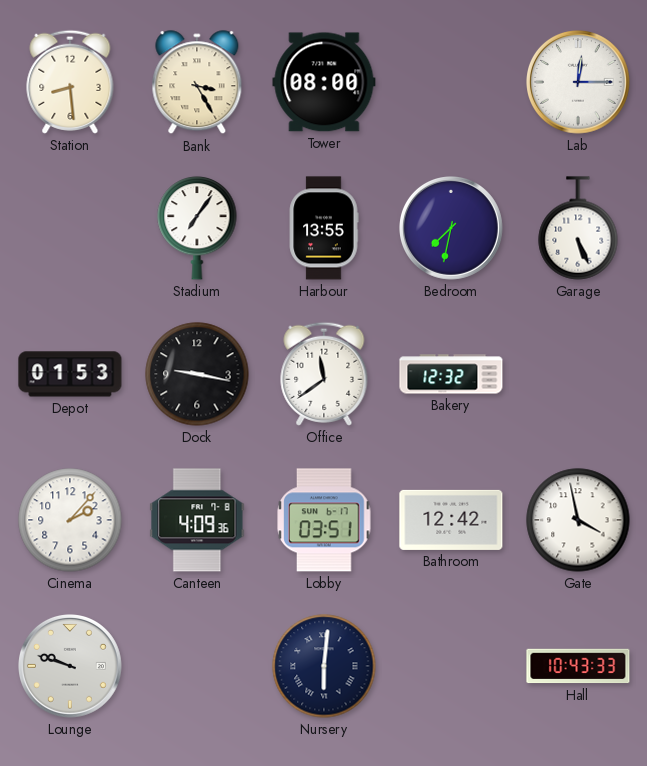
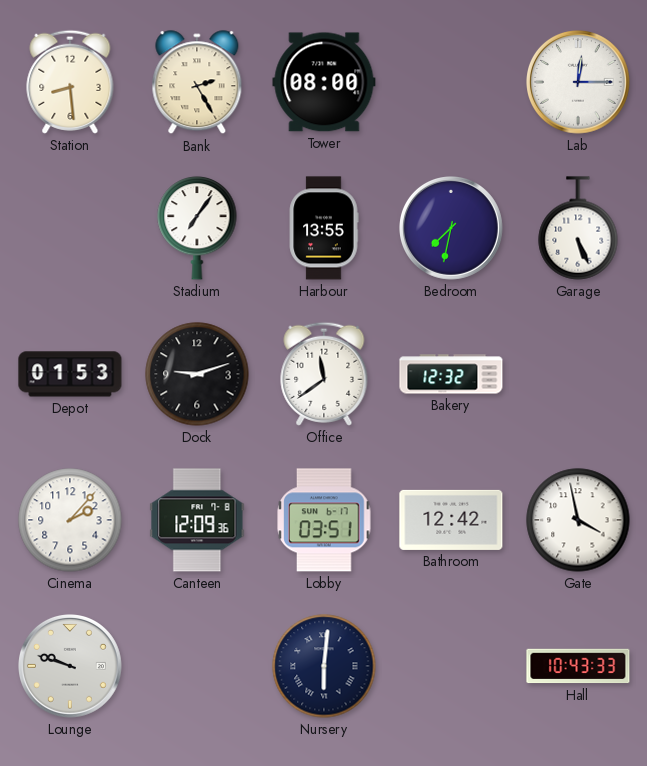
Bank: 3:25 -> 2:25
Dock: 9:17 -> 9:12
Canteen: 4:09 -> 12:09
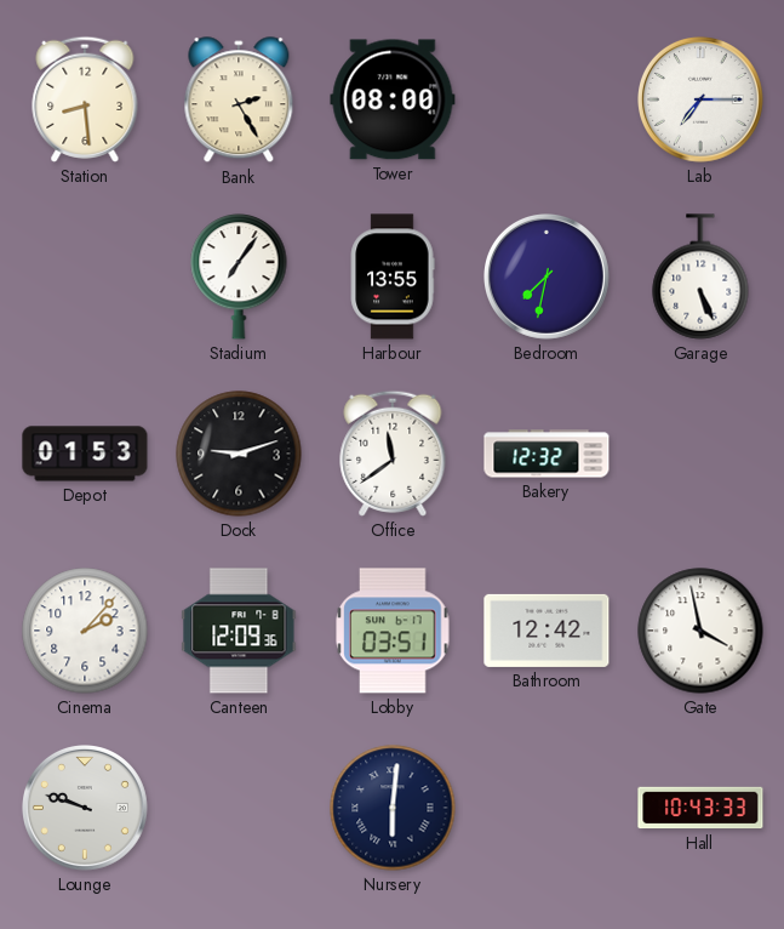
Lab: 12:15 -> 7:15
